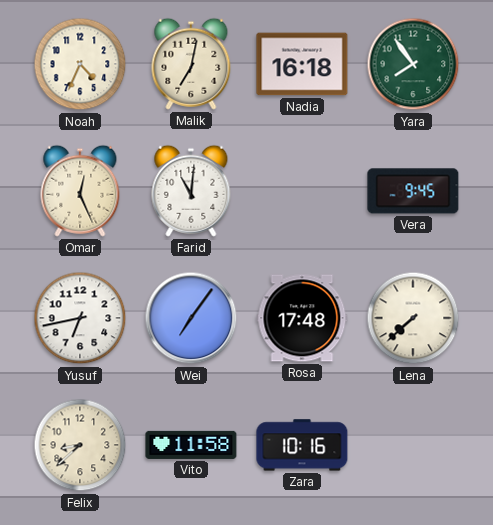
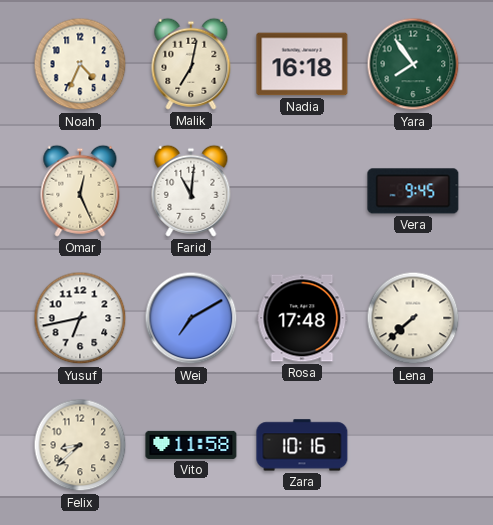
Wei: 7:06 -> 7:10
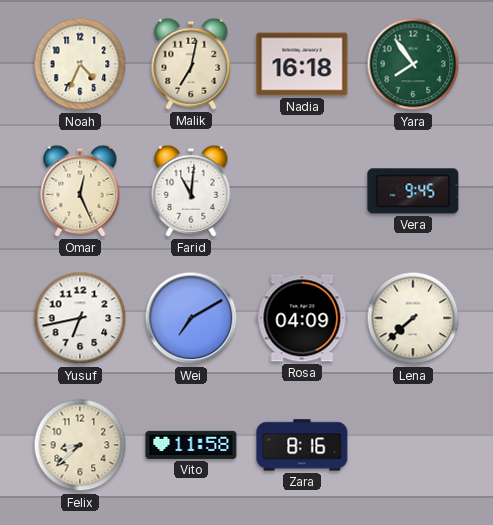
Rosa: 17:48 -> 04:09
Zara: 10:16 -> 8:16
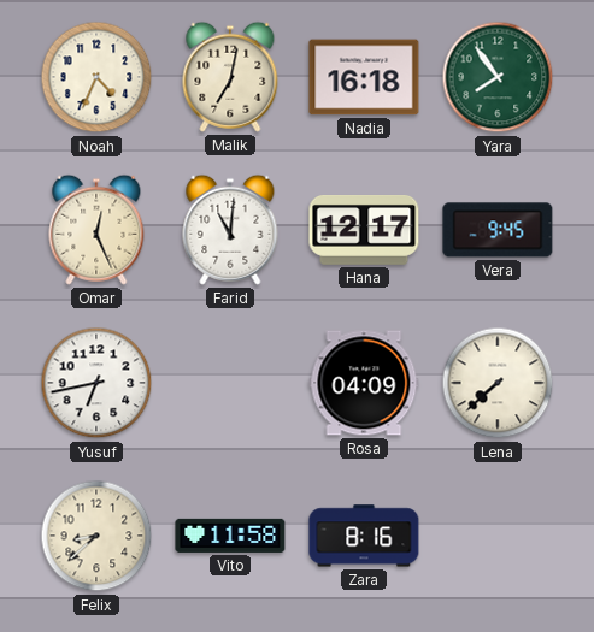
Hana: none -> 12:17
Wei: 7:10 -> none
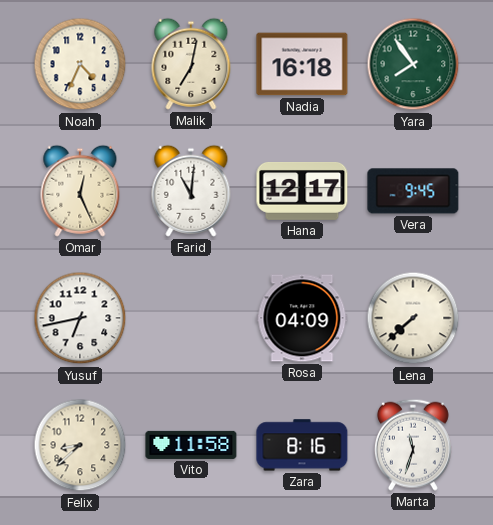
Marta: none -> 11:33
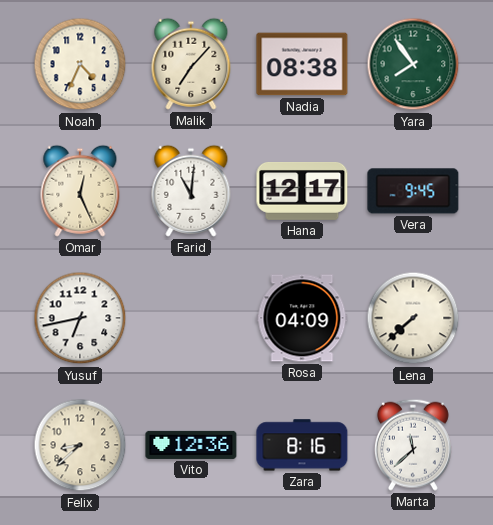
Malik: 7:02 -> 7:07
Nadia: 16:18 -> 08:38
Vito: 11:58 -> 12:36
Marta: 11:33 -> 11:38
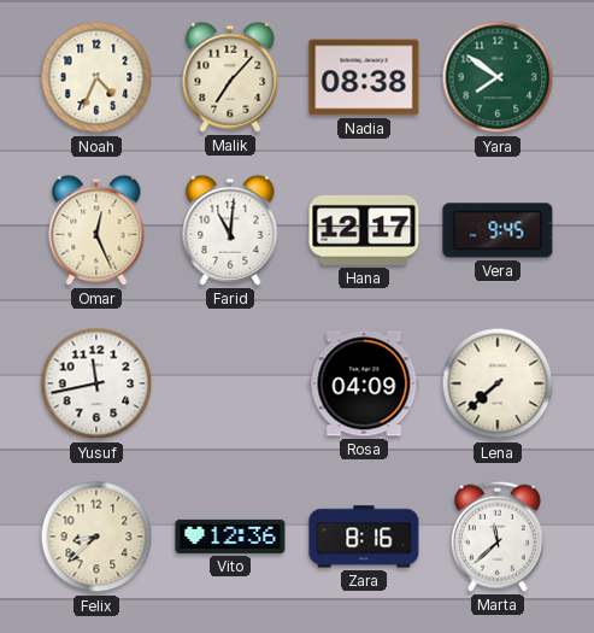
Yara: 7:54 -> 7:51
Yusuf: 6:43 -> 11:43
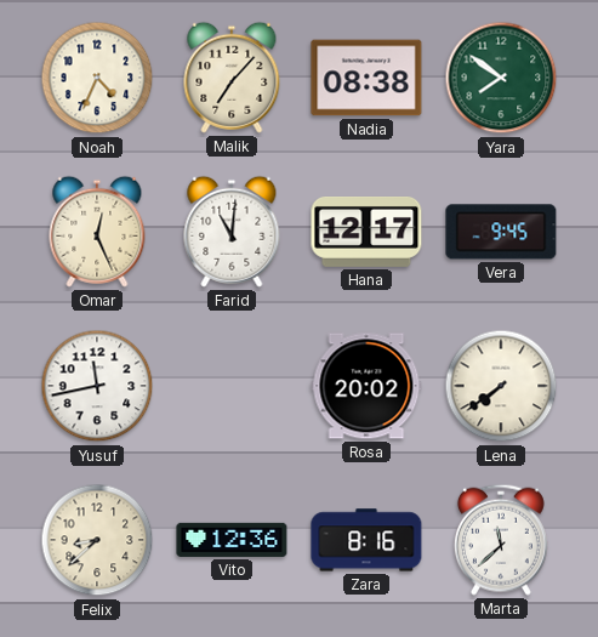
Rosa: 04:09 -> 20:02
Lena: 7:38 -> 7:39
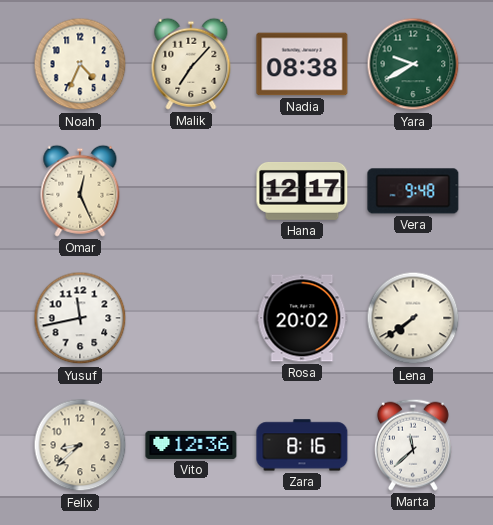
Yara: 7:51 -> 9:40
Farid: 11:01 -> none
Vera: 9:45 -> 9:48
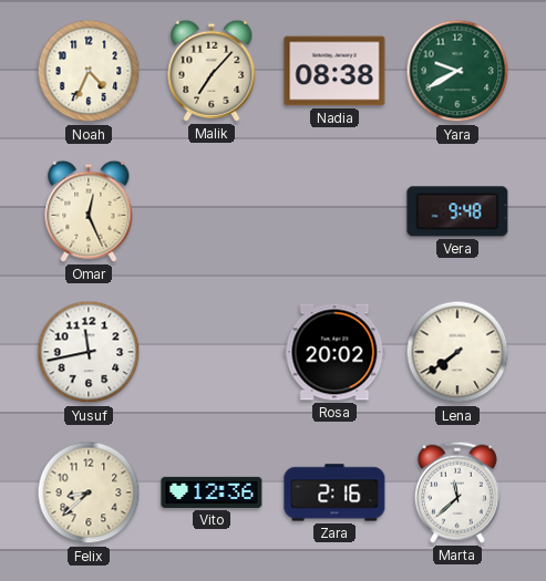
Hana: 12:17 -> none
Zara: 8:16 -> 2:16
